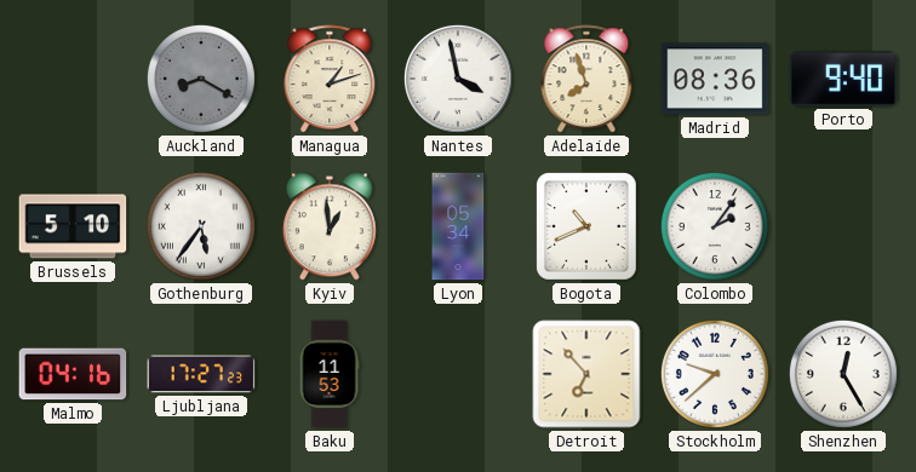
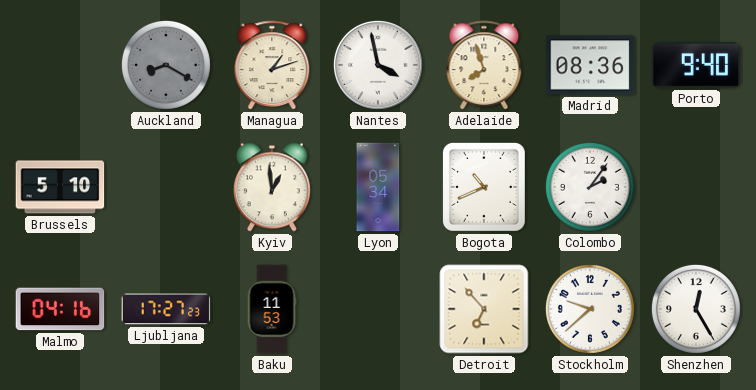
Gothenburg: 5:36 -> none
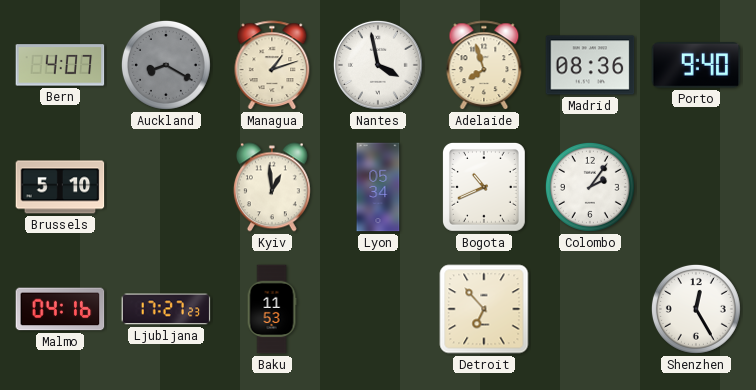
Bern: none -> 4:07
Stockholm: 9:38 -> none
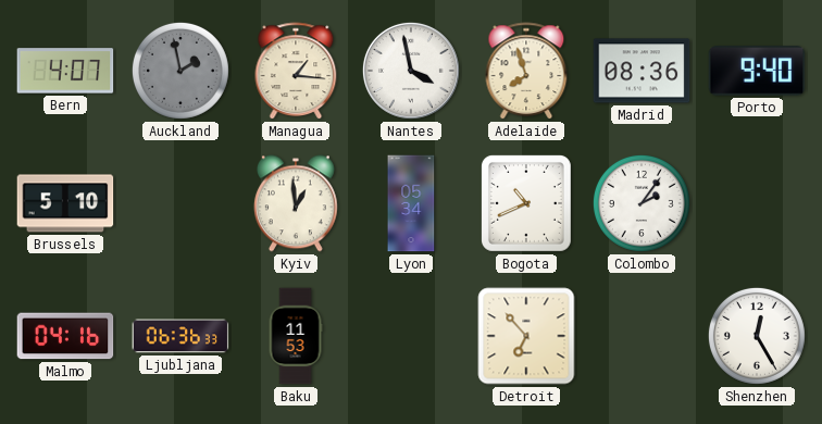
Auckland: 8:20 -> 1:58
Managua: 1:12 -> 1:16
Ljubljana: 17:27 -> 06:36
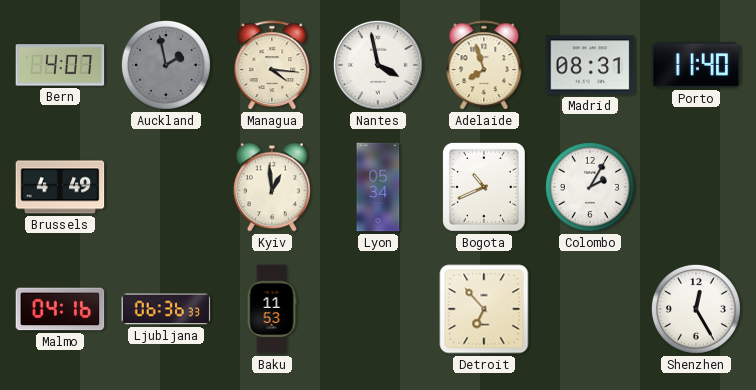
Managua: 1:16 -> 4:16
Madrid: 08:36 -> 08:31
Porto: 9:40 -> 11:40
Brussels: 5:10 -> 4:49
Colombo: 2:06 -> 2:05
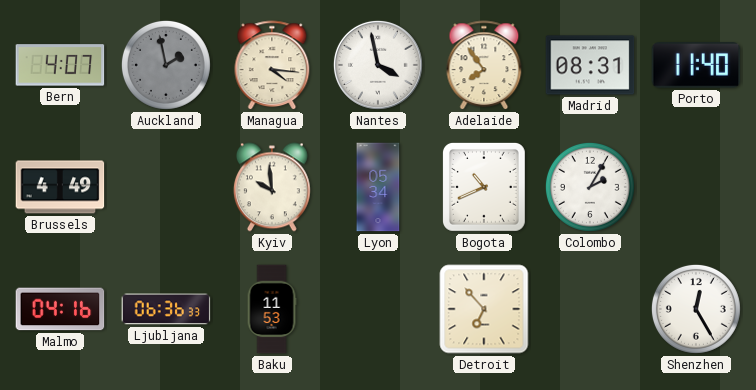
Adelaide: 7:57 -> 7:54
Kyiv: 12:59 -> 9:59
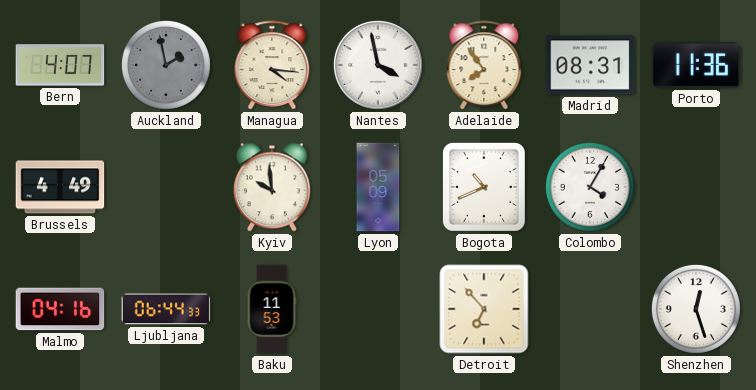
Porto: 11:40 -> 11:36
Lyon: 05:34 -> 05:09
Colombo: 2:05 -> 4:05
Ljubljana: 06:36 -> 06:44
Shenzhen: 12:25 -> 12:27
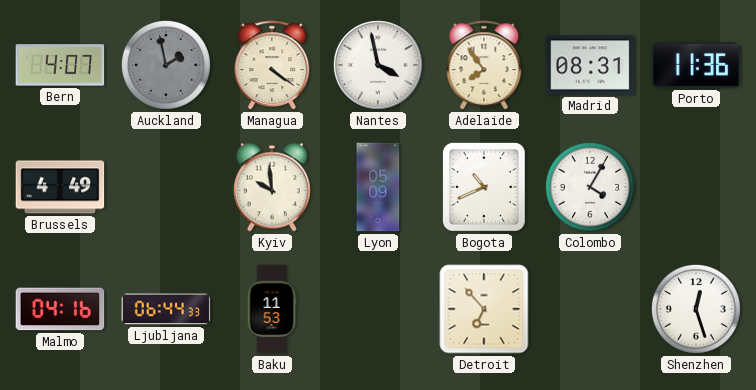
Managua: 4:16 -> 4:21
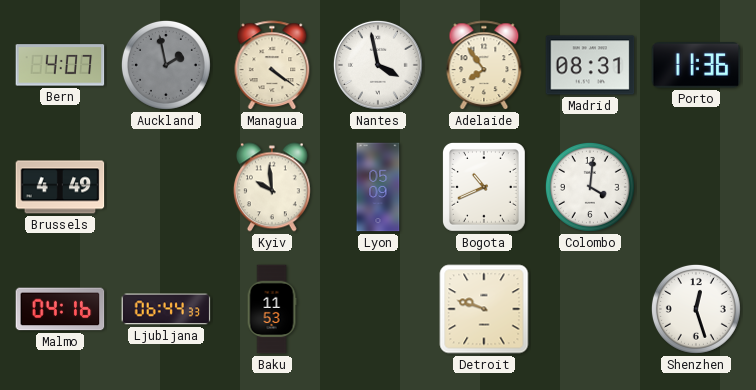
Colombo: 4:05 -> 4:01
Detroit: 6:53 -> 9:48
